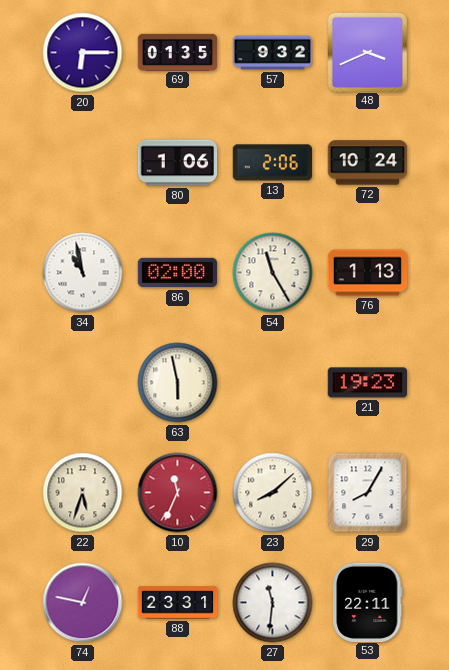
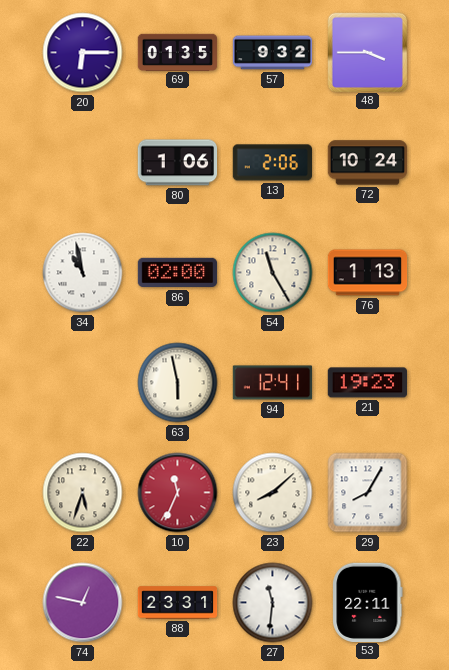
48: 3:41 -> 3:45
94: none -> 12:41
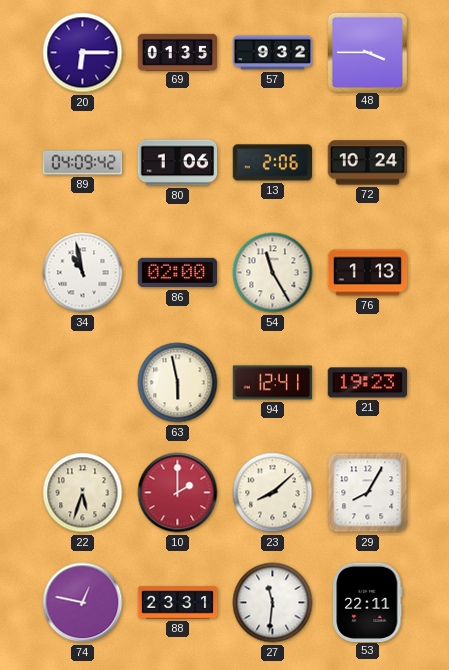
89: none -> 04:09
10: 11:34 -> 2:00
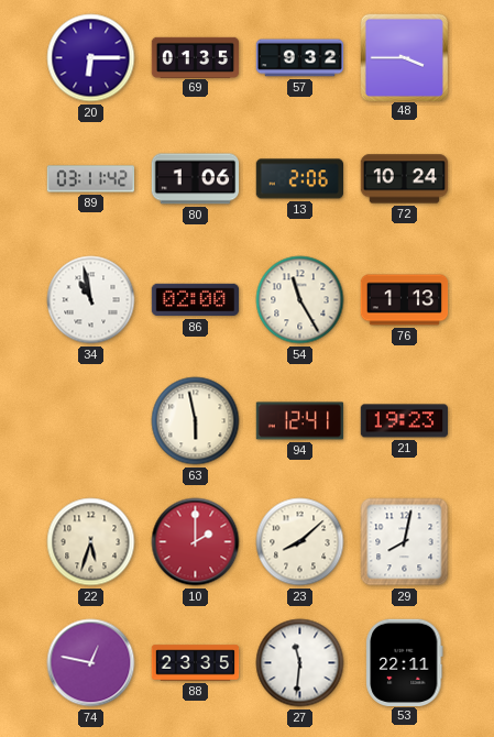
89: 04:09 -> 03:11
29: 8:05 -> 8:02
88: 23:31 -> 23:35
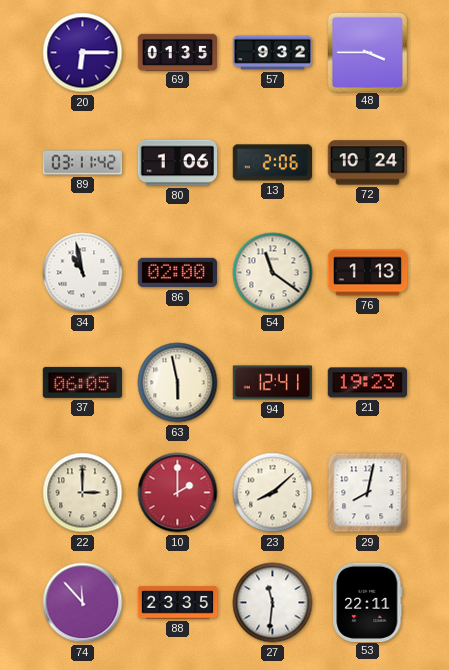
54: 11:25 -> 11:21
37: none -> 06:05
22: 5:33 -> 3:00
74: 12:47 -> 11:53
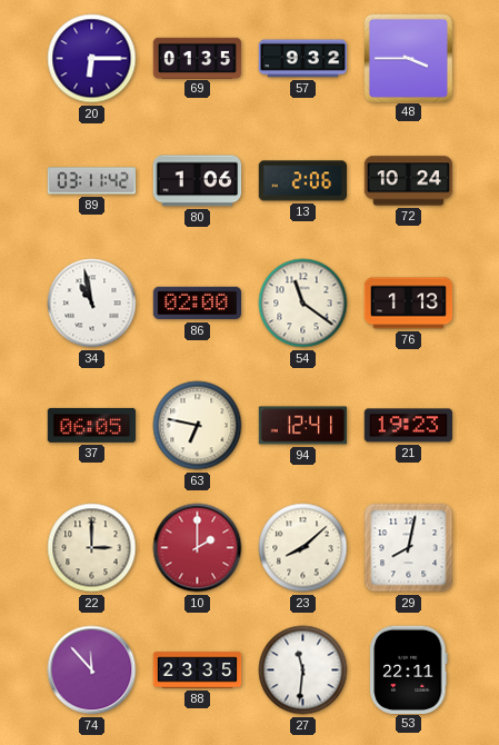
63: 5:58 -> 6:47
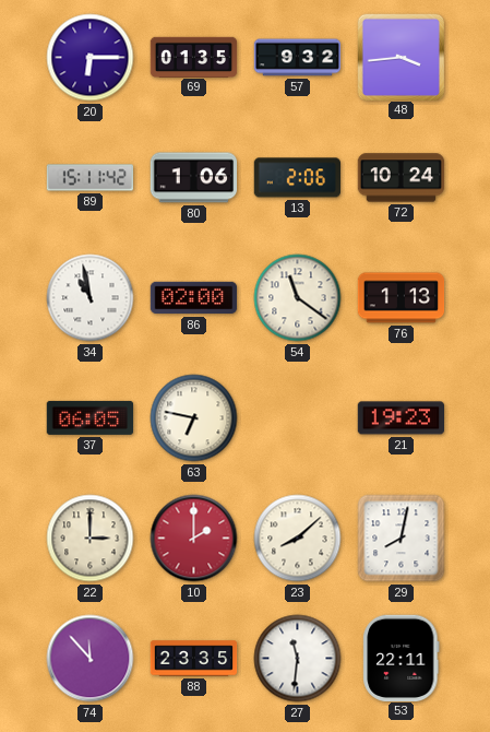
48: 3:45 -> 3:44
89: 03:11 -> 15:11
94: 12:41 -> none
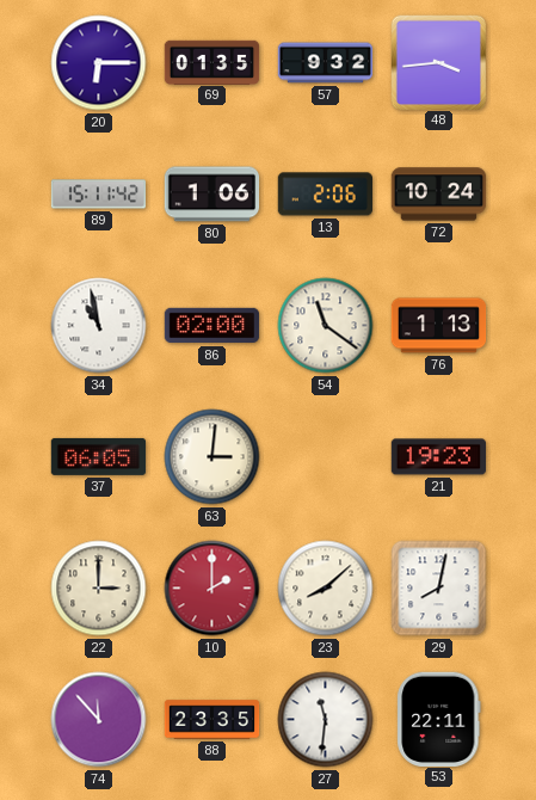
63: 6:47 -> 3:01
